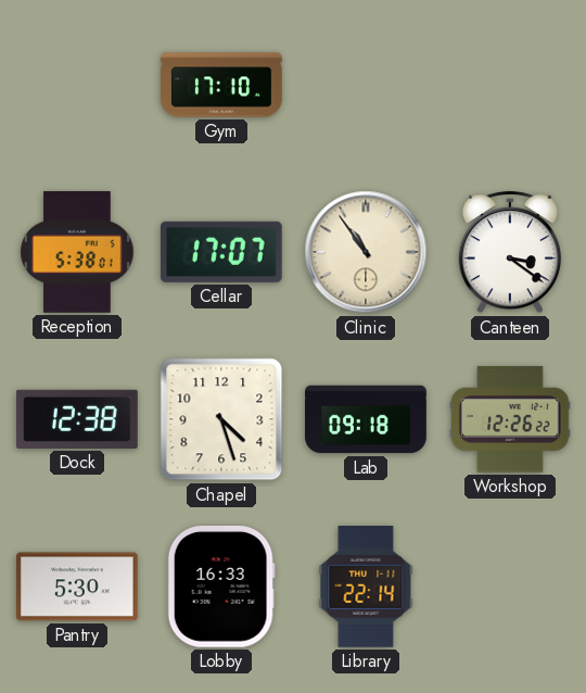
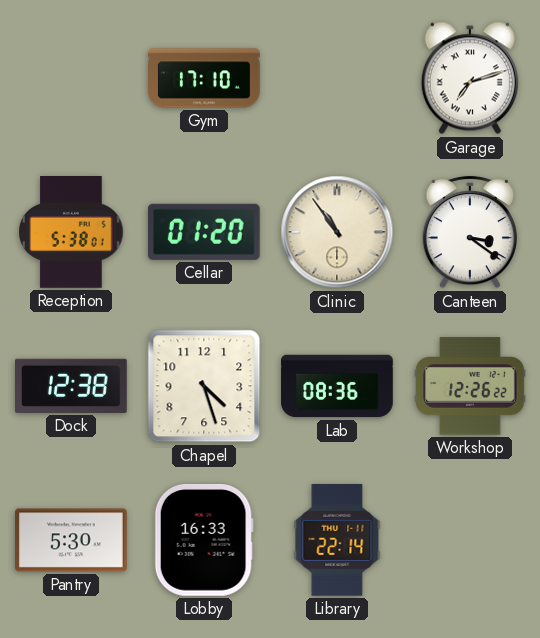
Garage: none -> 7:12
Cellar: 17:07 -> 01:20
Lab: 09:18 -> 08:36
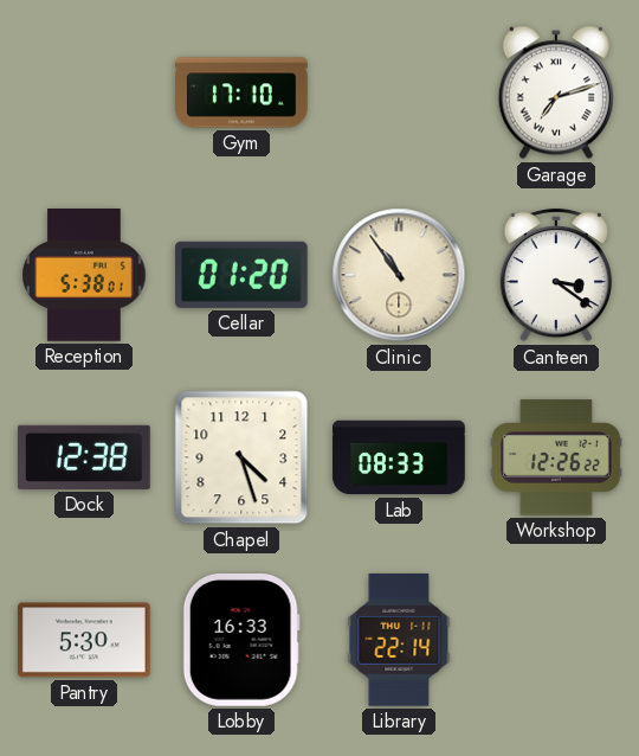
Lab: 08:36 -> 08:33
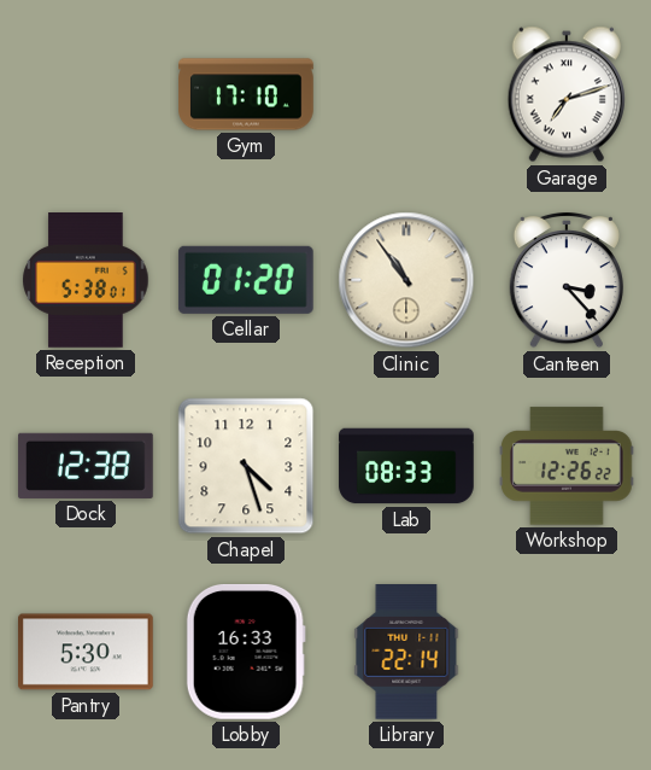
Canteen: 3:21 -> 3:23
